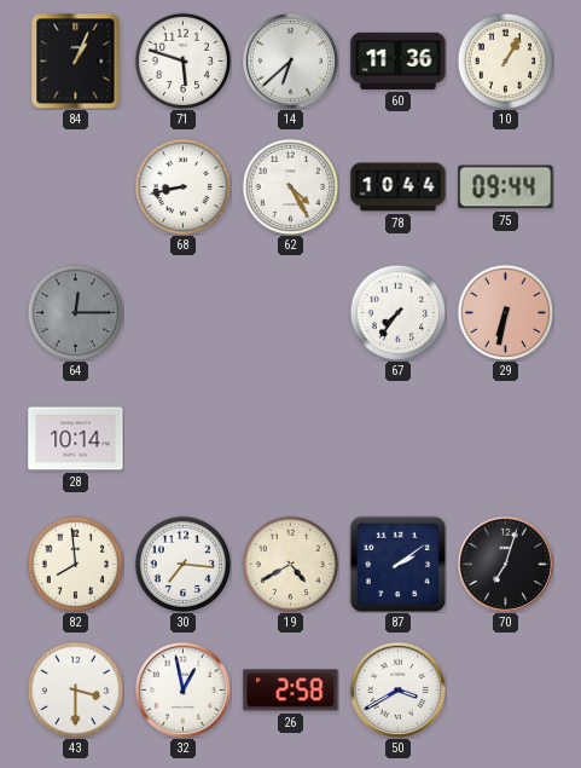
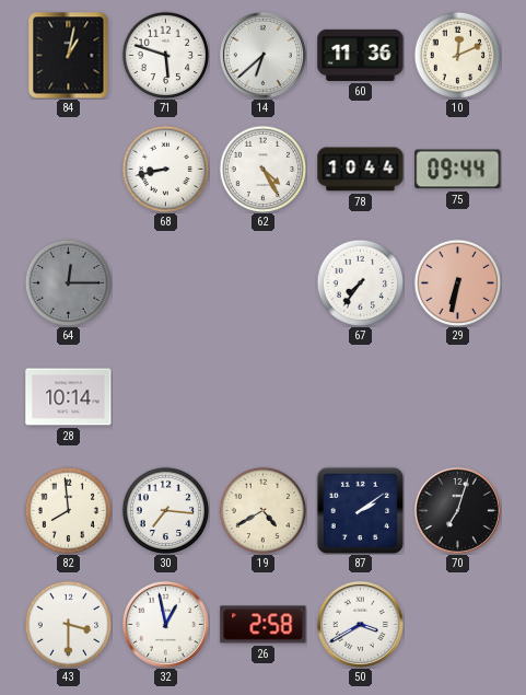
84: 1:04 -> 1:02
10: 1:05 -> 12:11
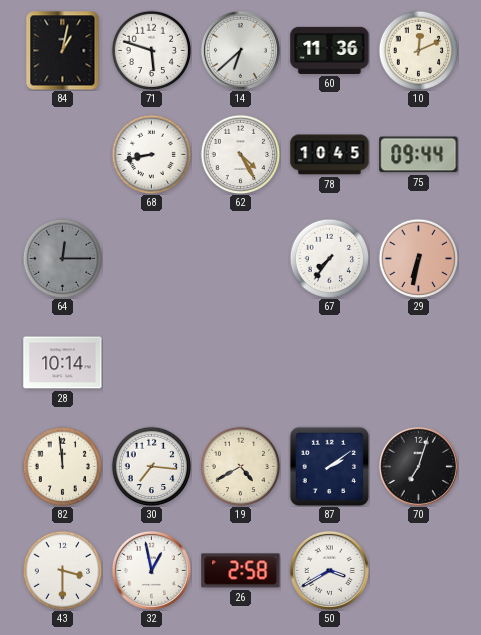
78: 10:44 -> 10:45
82: 7:59 -> 11:59
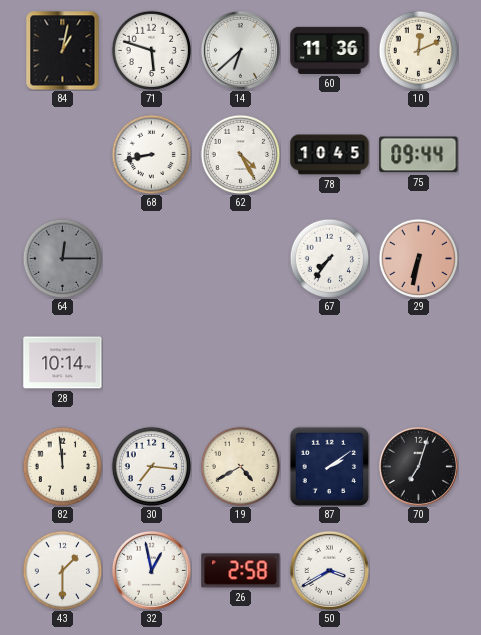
43: 3:30 -> 1:30
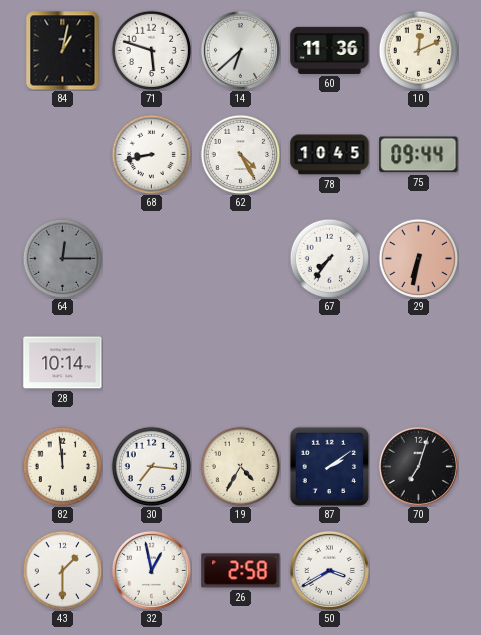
19: 4:40 -> 4:35
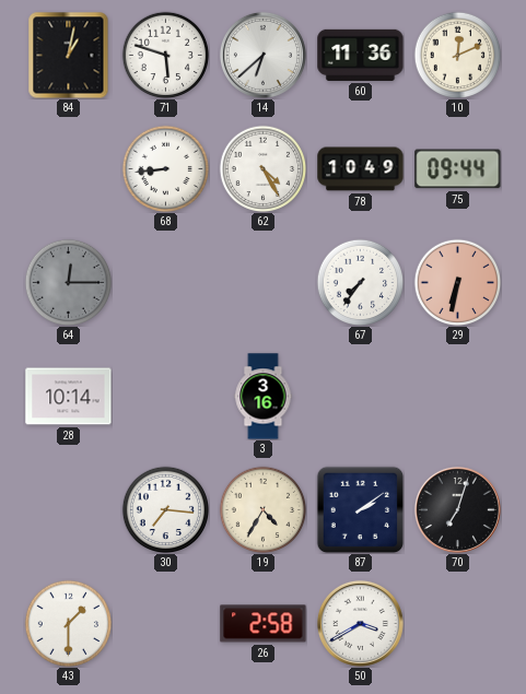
68: 8:43 -> 8:44
78: 10:45 -> 10:49
3: none -> 3:16
82: 11:59 -> none
32: 12:58 -> none
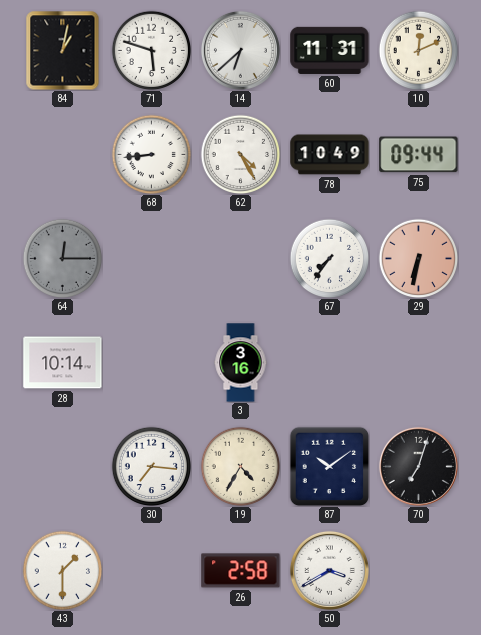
60: 11:36 -> 11:31
87: 2:09 -> 10:09
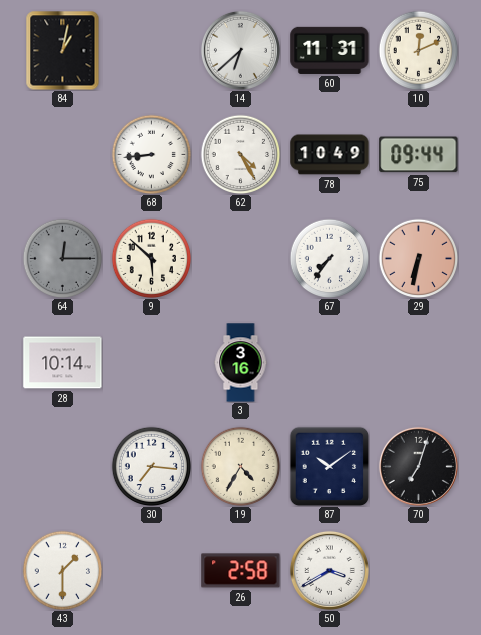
71: 5:48 -> none
9: none -> 5:52
